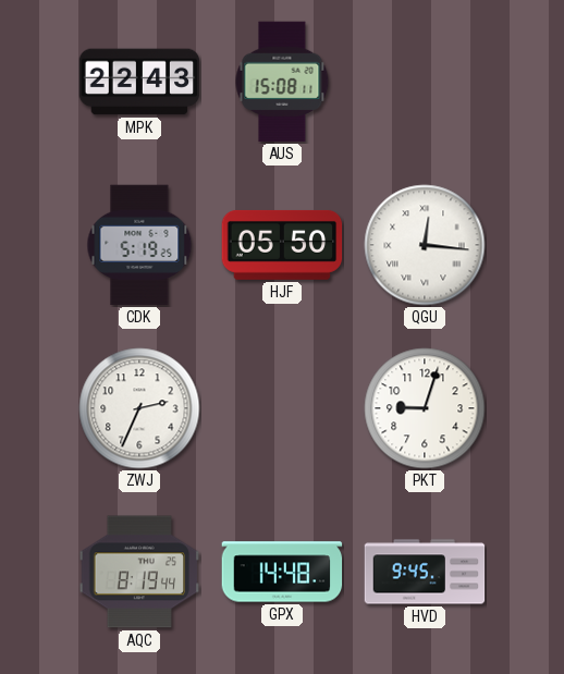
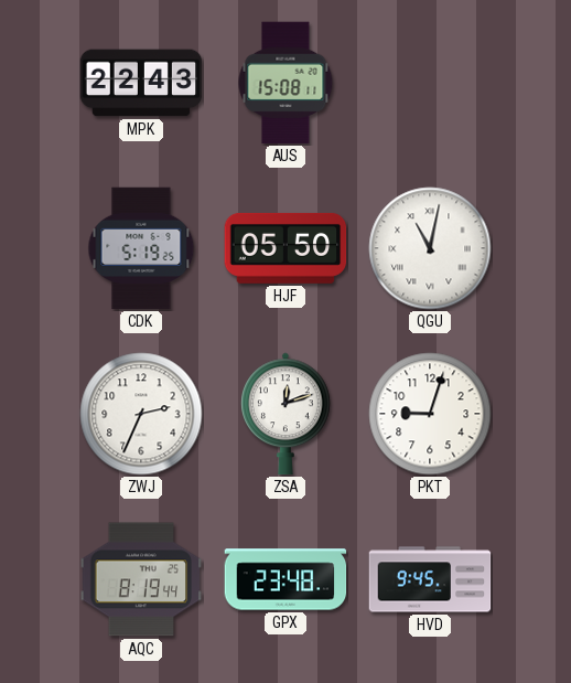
QGU: 12:16 -> 11:02
ZSA: none -> 12:12
GPX: 14:48 -> 23:48
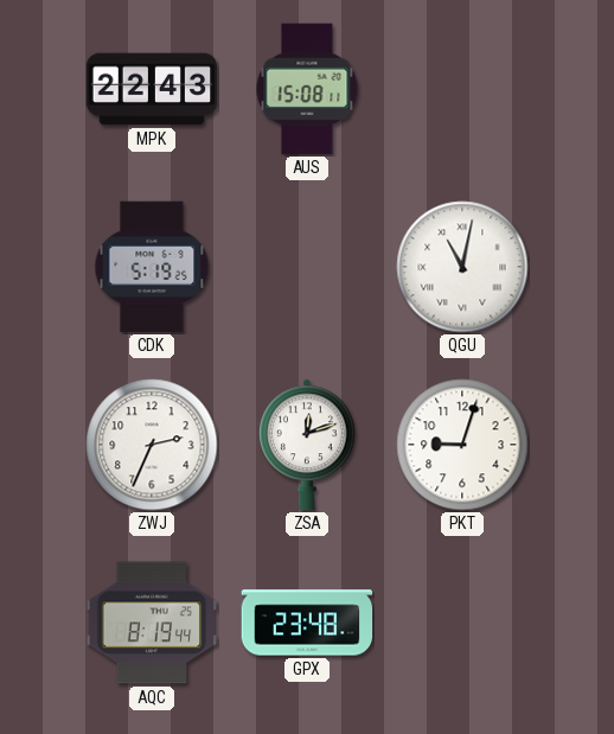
HJF: 05:50 -> none
HVD: 9:45 -> none
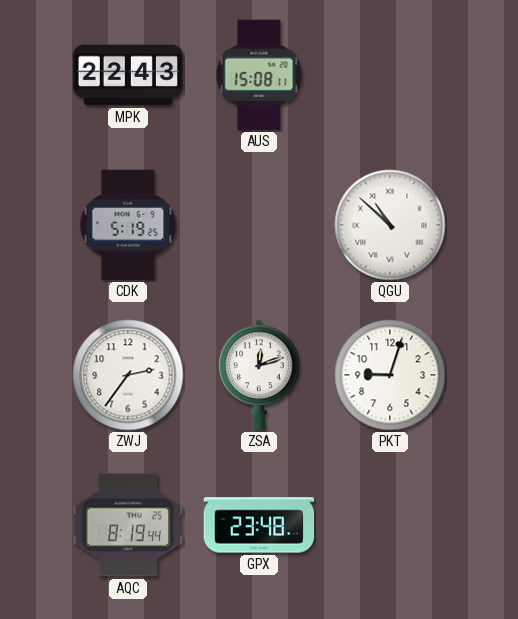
QGU: 11:02 -> 10:52
ZWJ: 2:34 -> 2:36
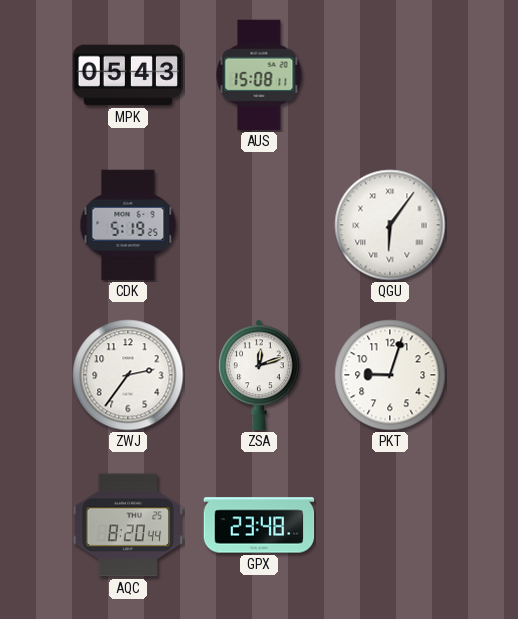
MPK: 22:43 -> 05:43
QGU: 10:52 -> 6:06
AQC: 8:19 -> 8:20
